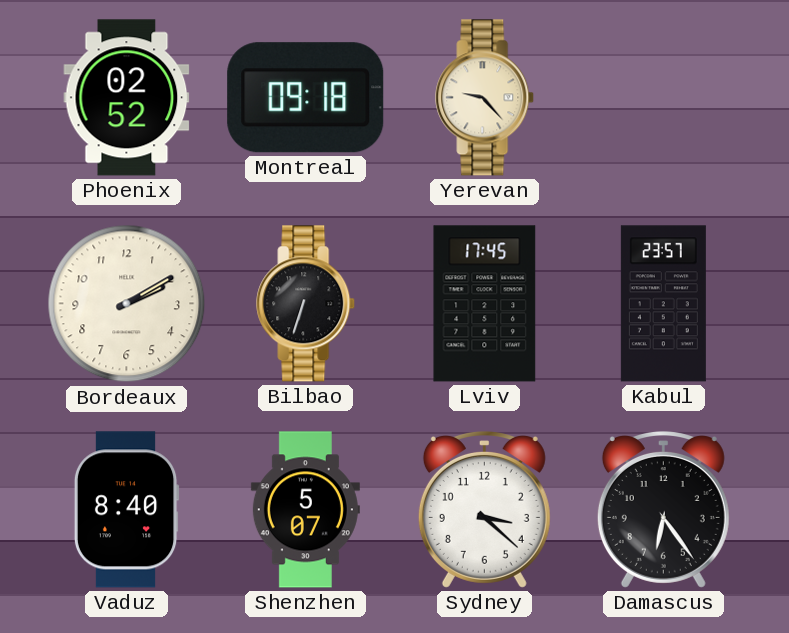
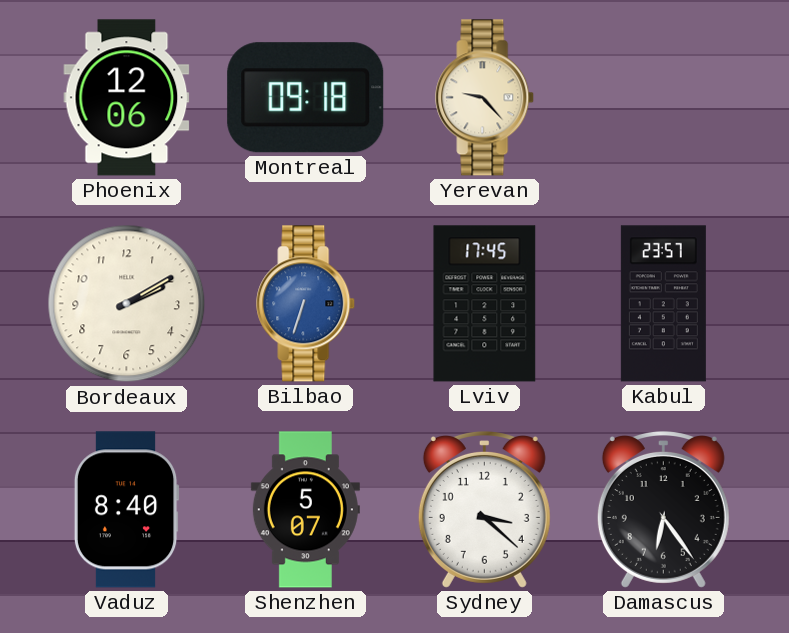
Phoenix: 02:52 -> 12:06
Bilbao dial: black -> blue
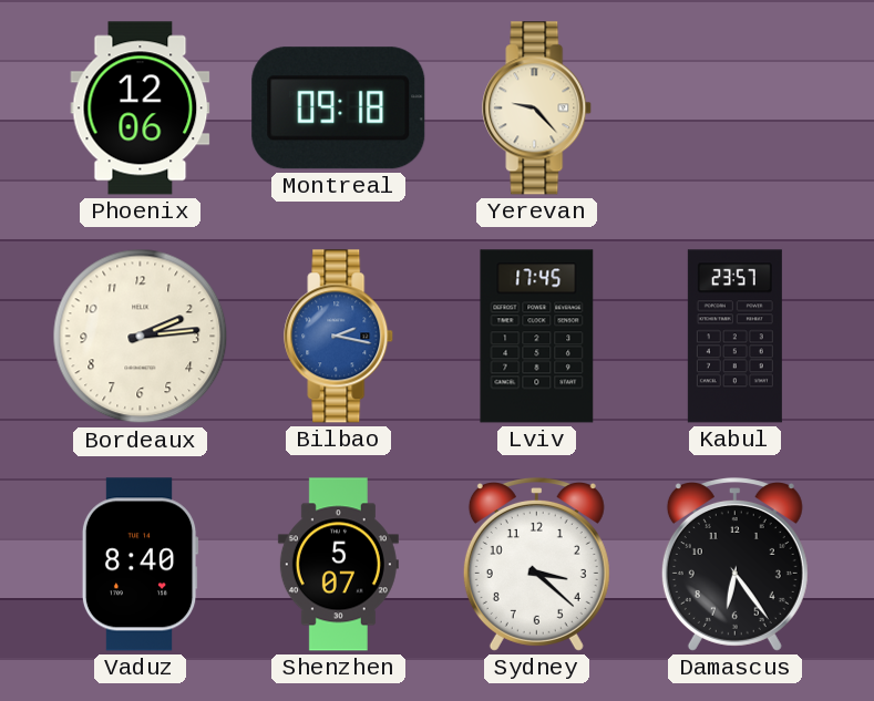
Bordeaux: 2:10 -> 2:14
Bilbao: 6:33 -> 2:17
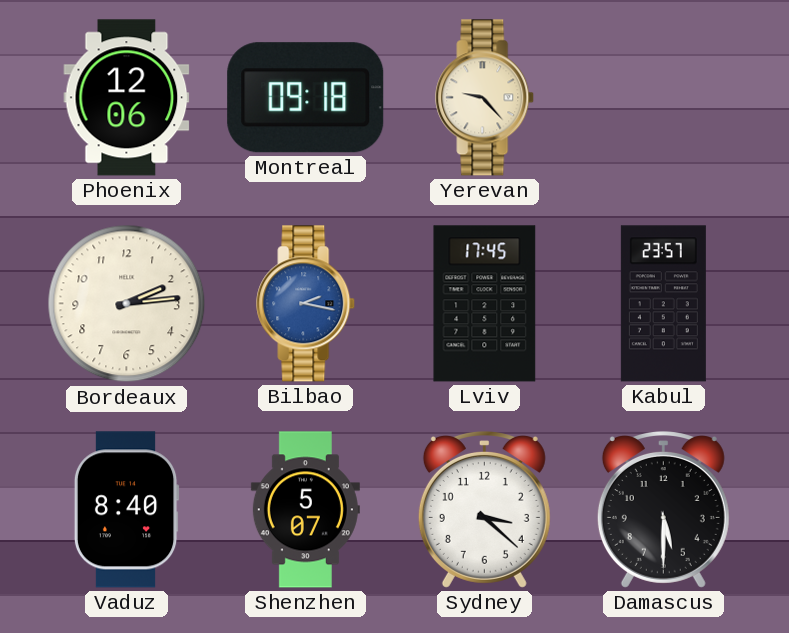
Damascus: 6:24 -> 5:30
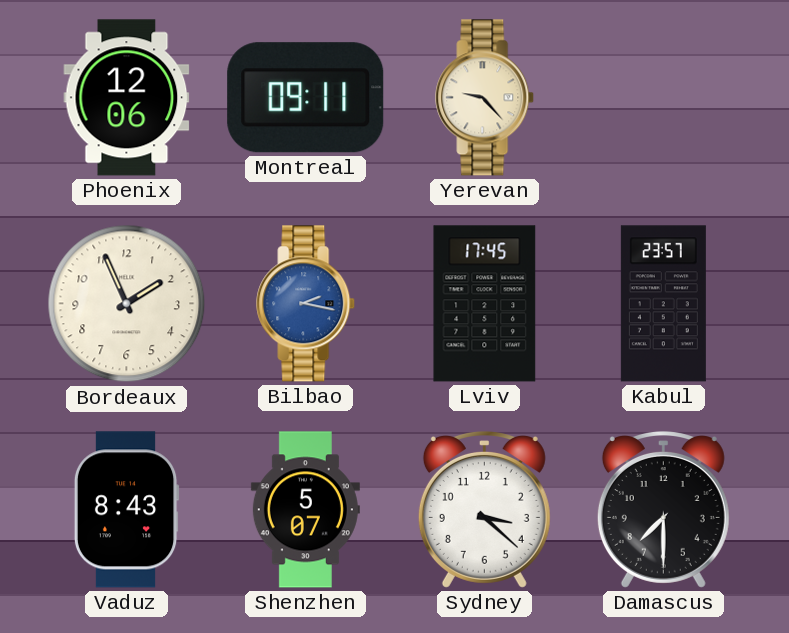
Montreal: 09:18 -> 09:11
Bordeaux: 2:14 -> 1:56
Vaduz: 8:40 -> 8:43
Damascus: 5:30 -> 7:30
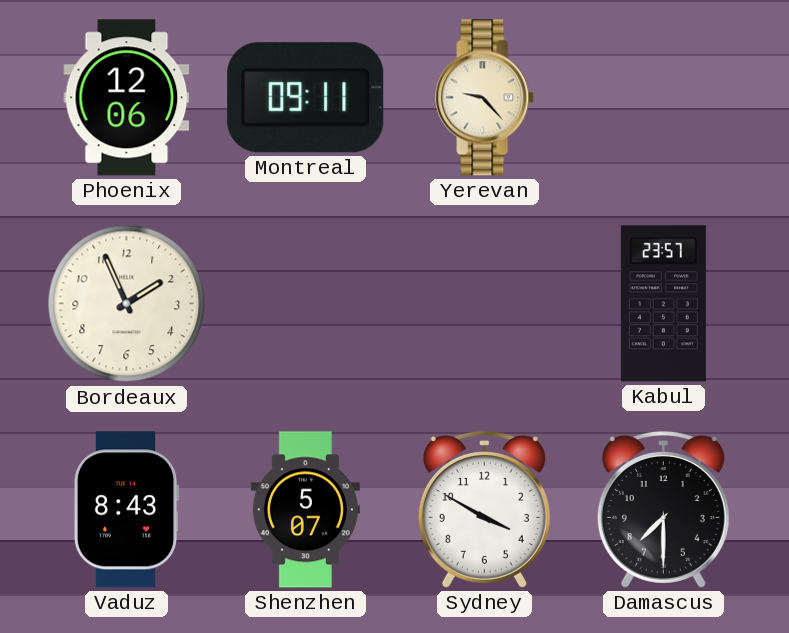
Bilbao: 2:17 -> none
Lviv: 17:45 -> none
Sydney: 3:22 -> 3:50
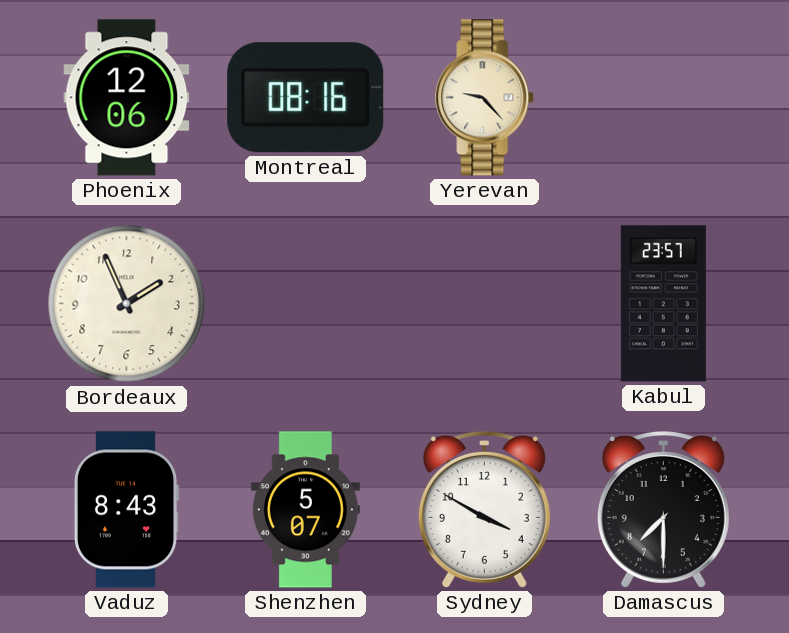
Montreal: 09:11 -> 08:16
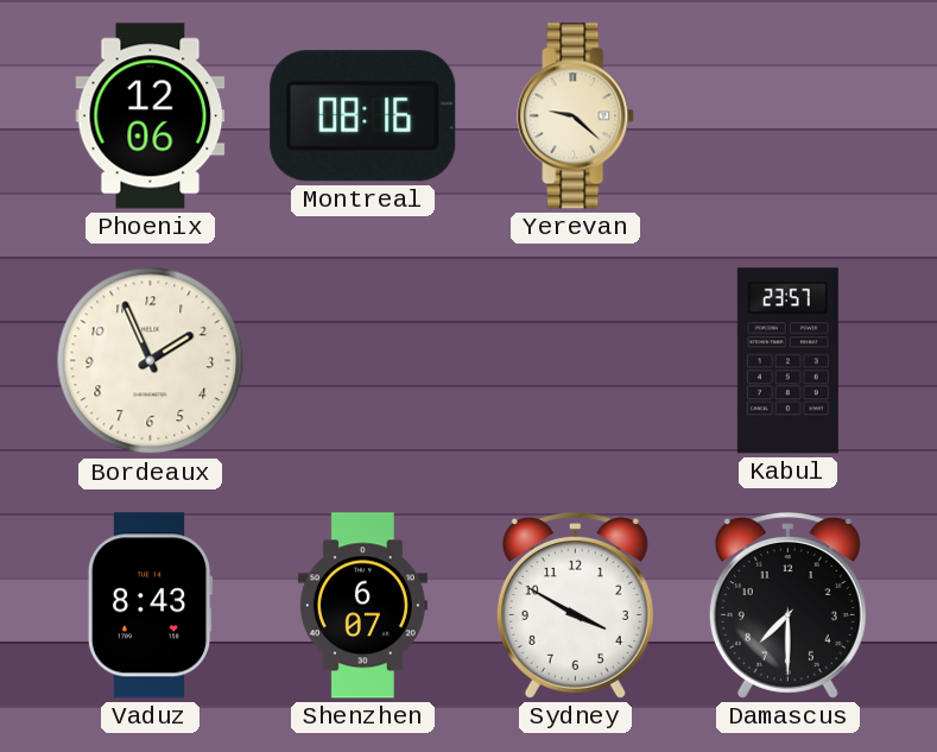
Yerevan: 9:23 -> 9:22
Shenzhen: 5:07 -> 6:07
